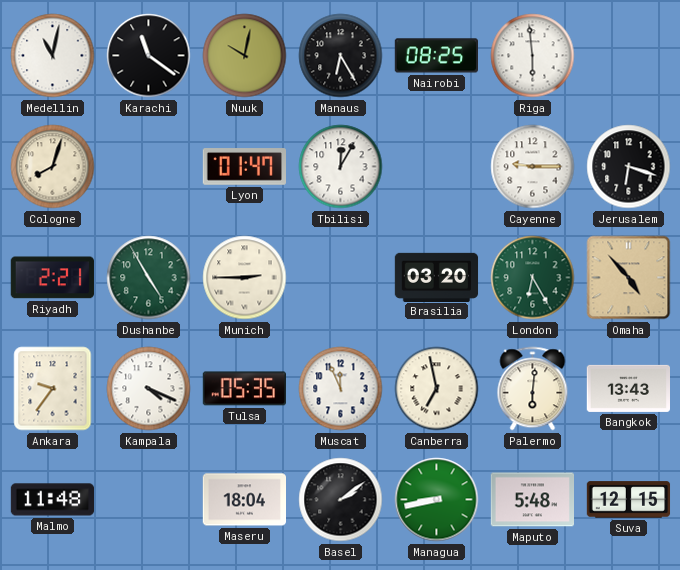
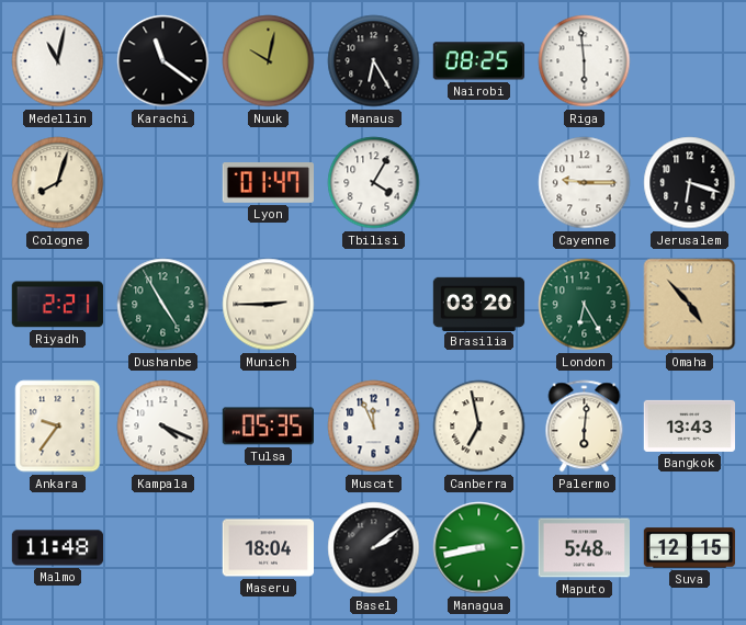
Tbilisi: 12:05 -> 4:05
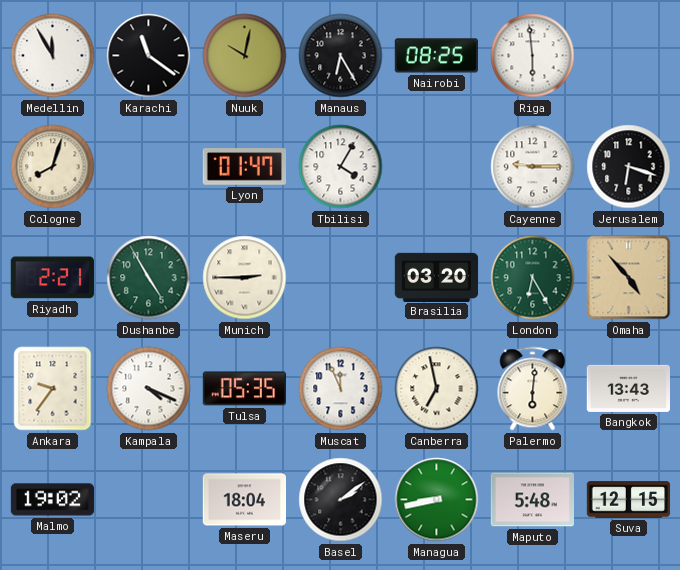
Medellin: 11:02 -> 11:55
Malmo: 11:48 -> 19:02
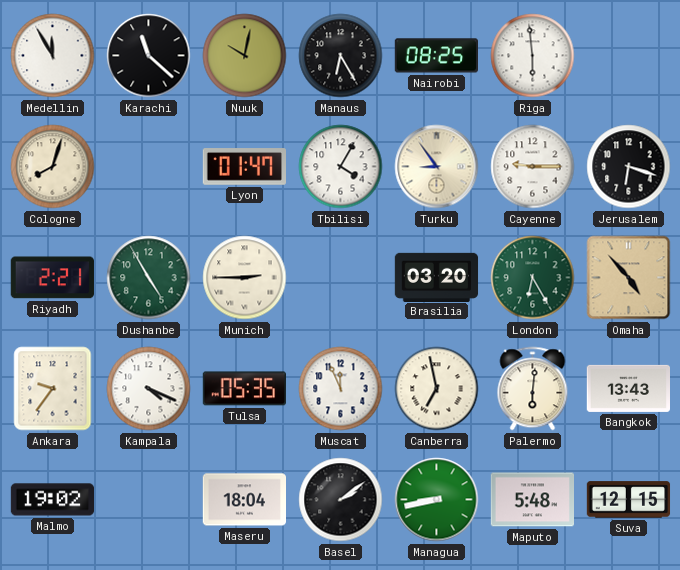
Karachi: 11:21 -> 11:22
Turku: none -> 8:54
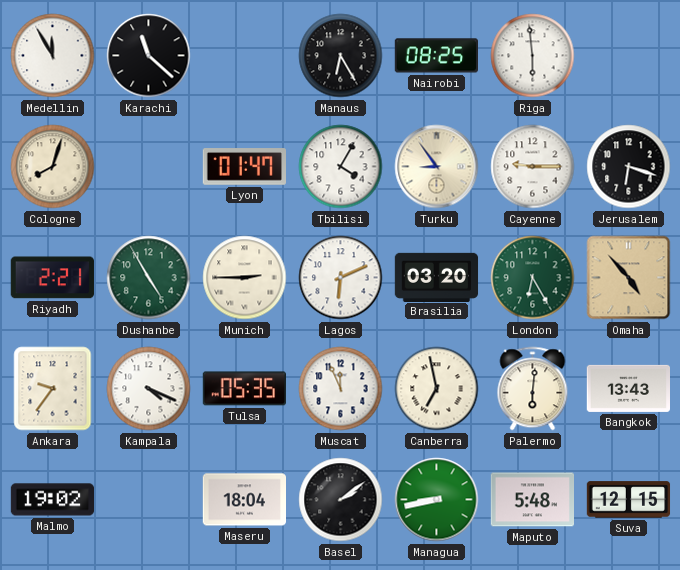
Nuuk: 10:02 -> none
Lagos: none -> 6:11
